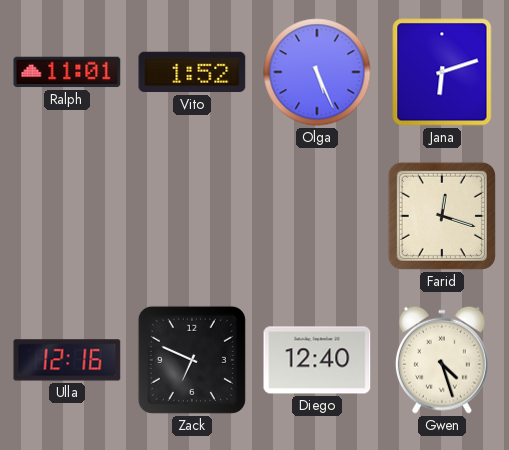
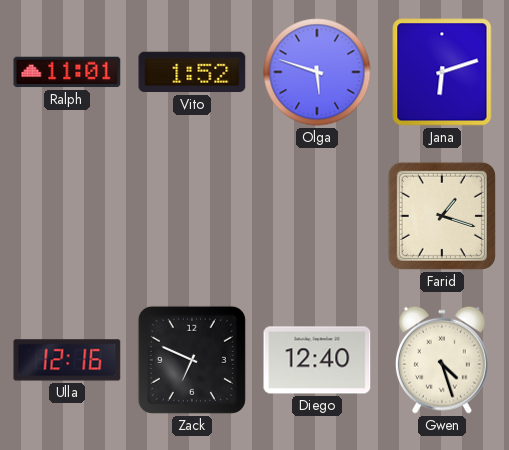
Olga: 5:26 -> 5:48
Farid: 12:18 -> 1:18
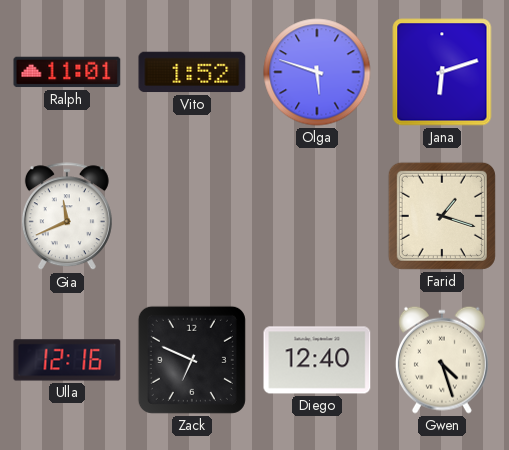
Gia: none -> 11:41
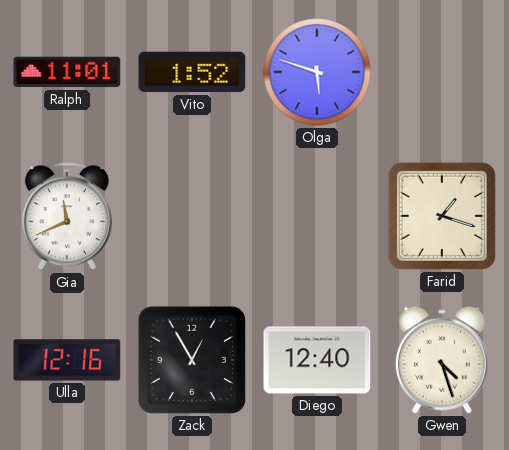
Jana: 6:12 -> none
Zack: 6:49 -> 12:55
